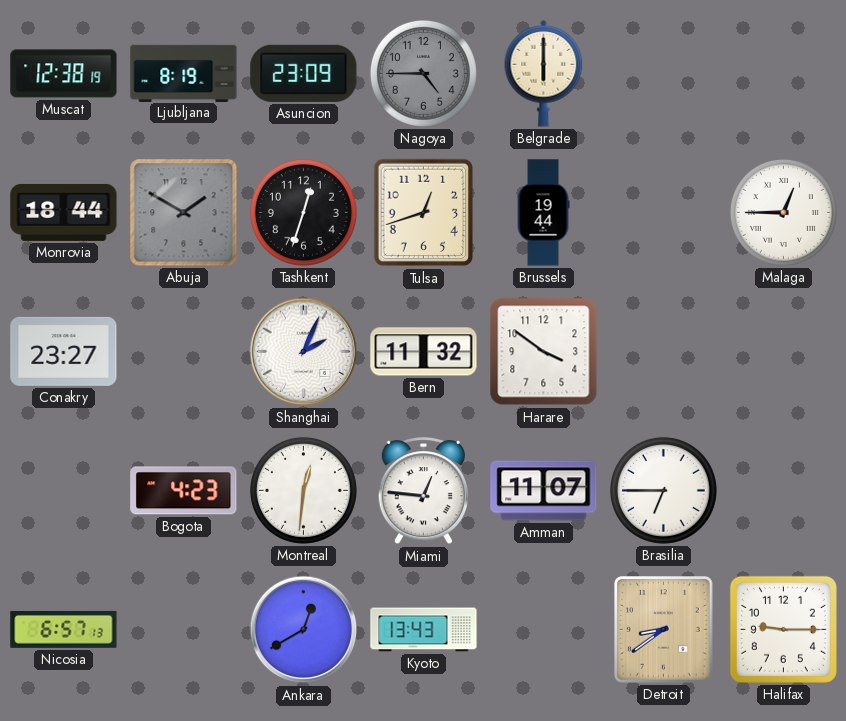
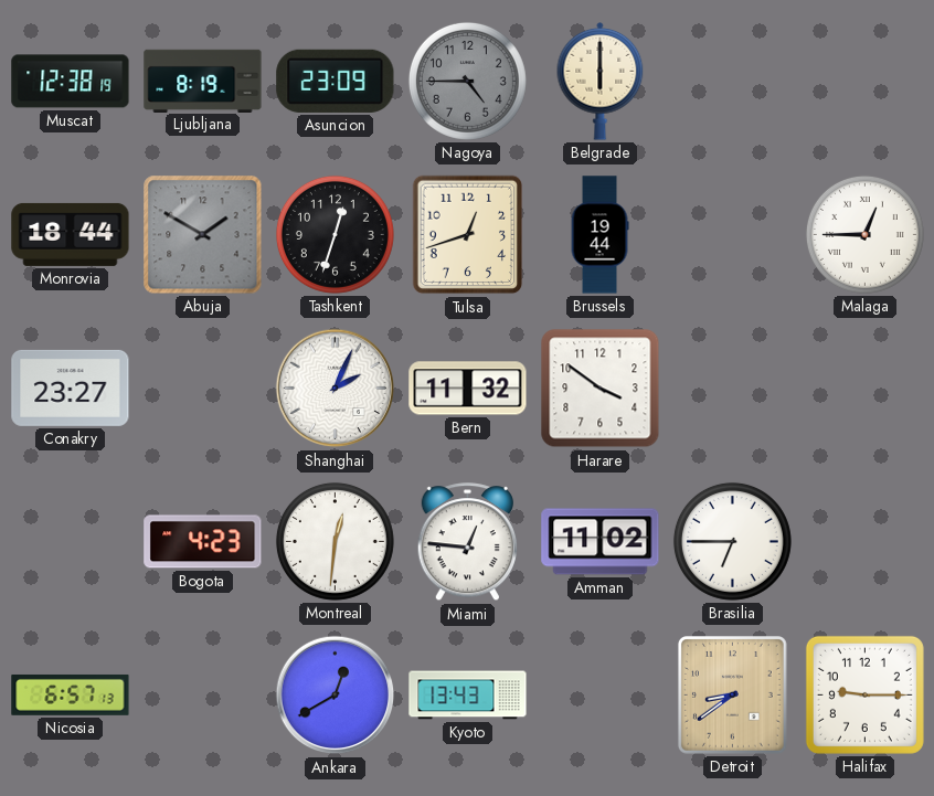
Amman: 11:07 -> 11:02
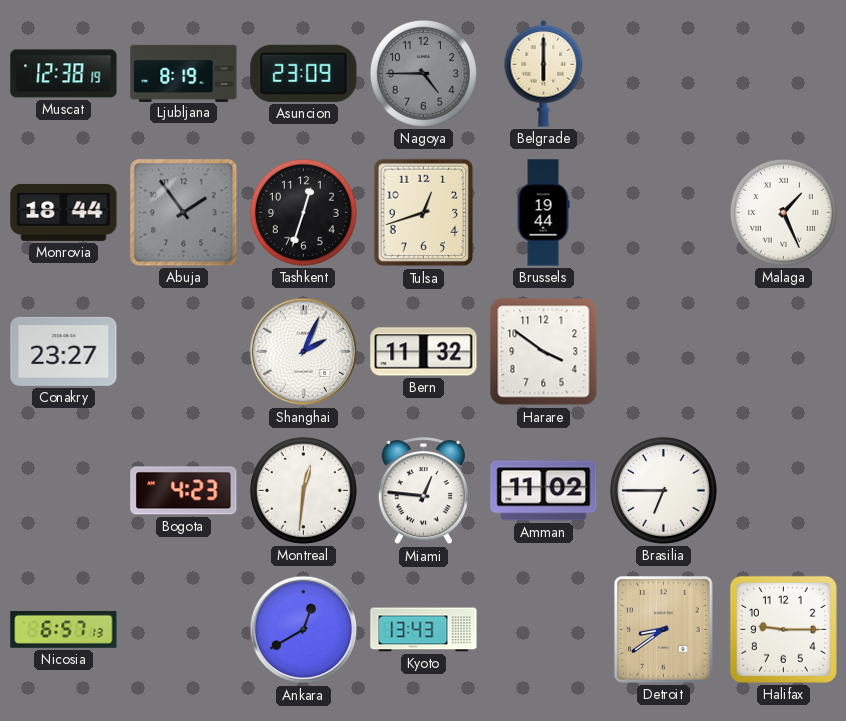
Abuja: 1:50 -> 1:54
Malaga: 12:45 -> 1:26
